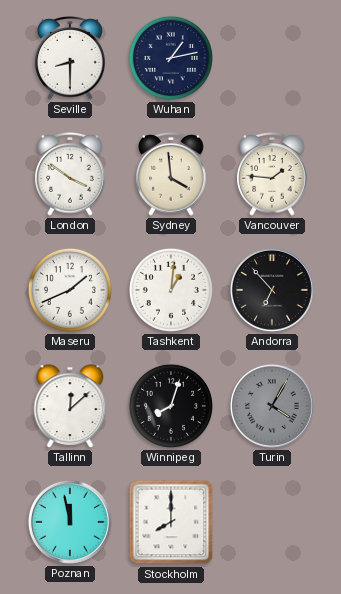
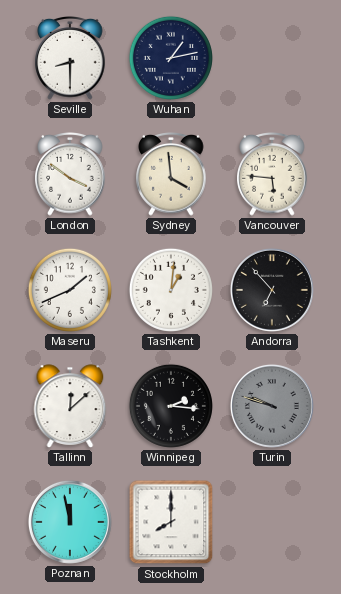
Vancouver: 1:46 -> 5:46
Winnipeg: 8:03 -> 2:16
Turin: 4:05 -> 9:48
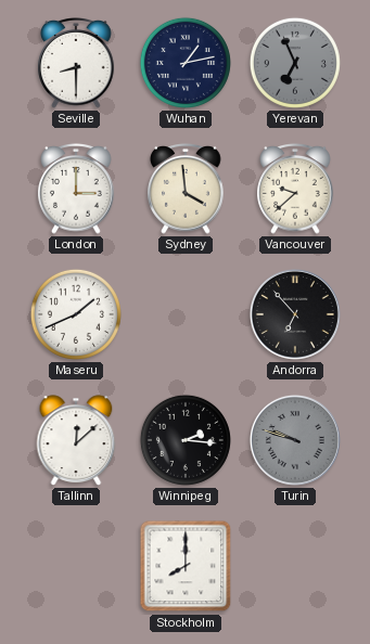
Yerevan: none -> 6:56
London: 3:51 -> 3:00
Vancouver: 5:46 -> 9:38
Tashkent: 1:01 -> none
Poznan: 11:58 -> none
